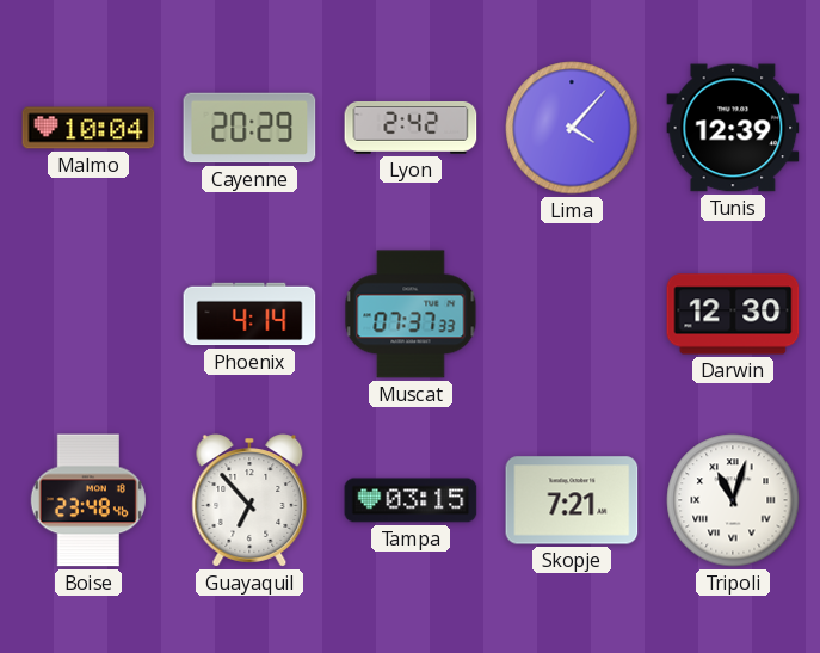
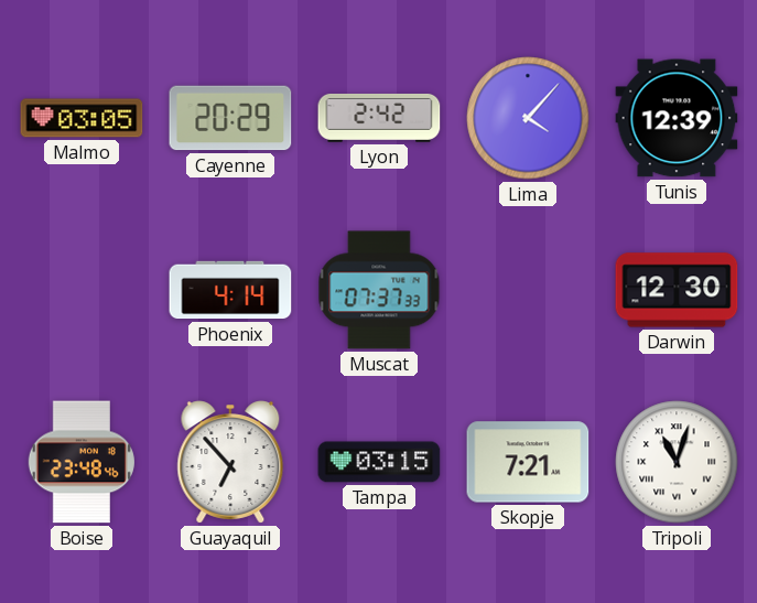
Malmo: 10:04 -> 03:05
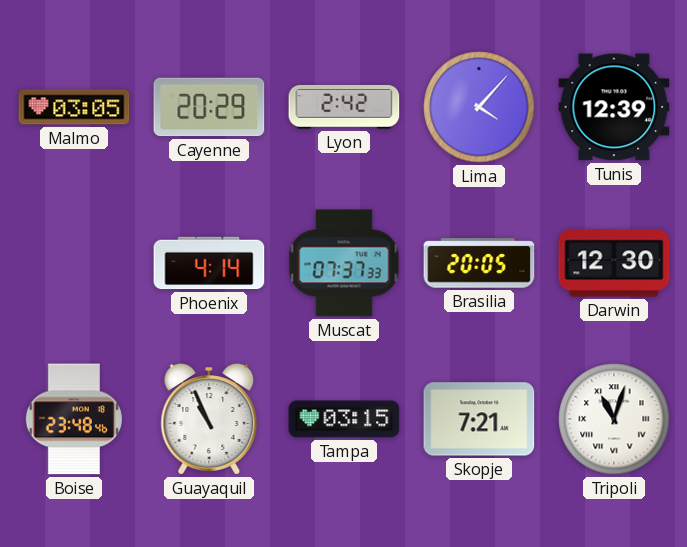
Brasilia: none -> 20:05
Guayaquil: 6:53 -> 10:56
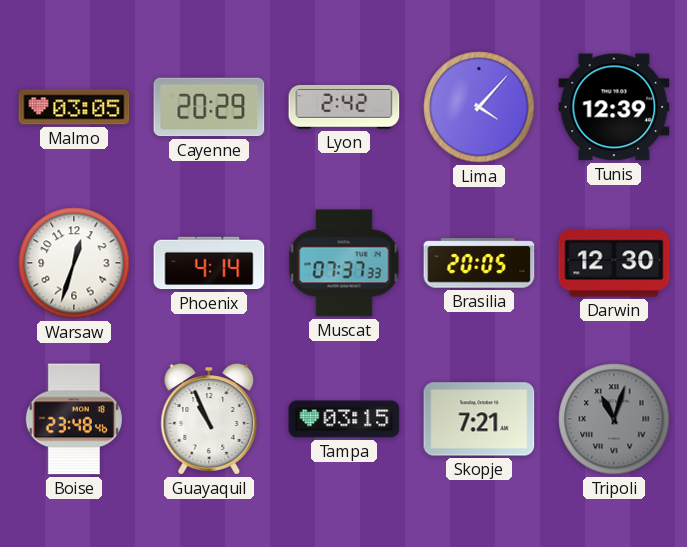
Warsaw: none -> 12:33
Tripoli dial: white -> grey
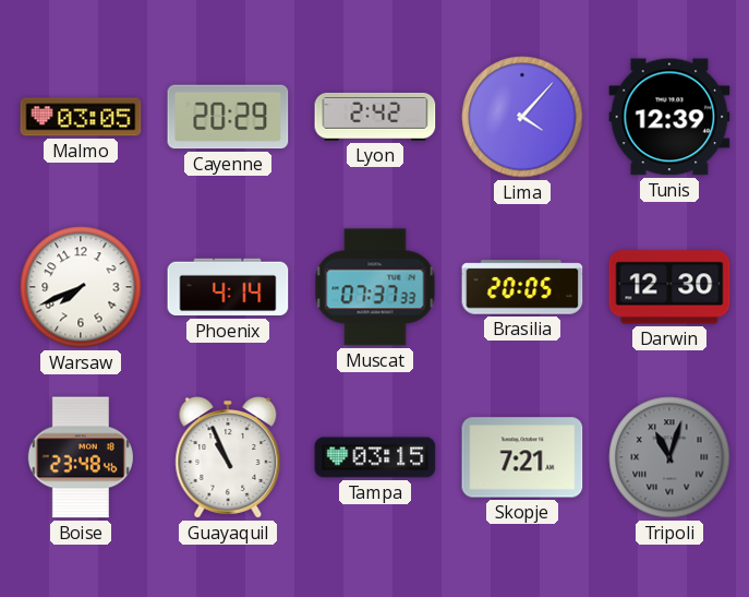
Warsaw: 12:33 -> 7:41
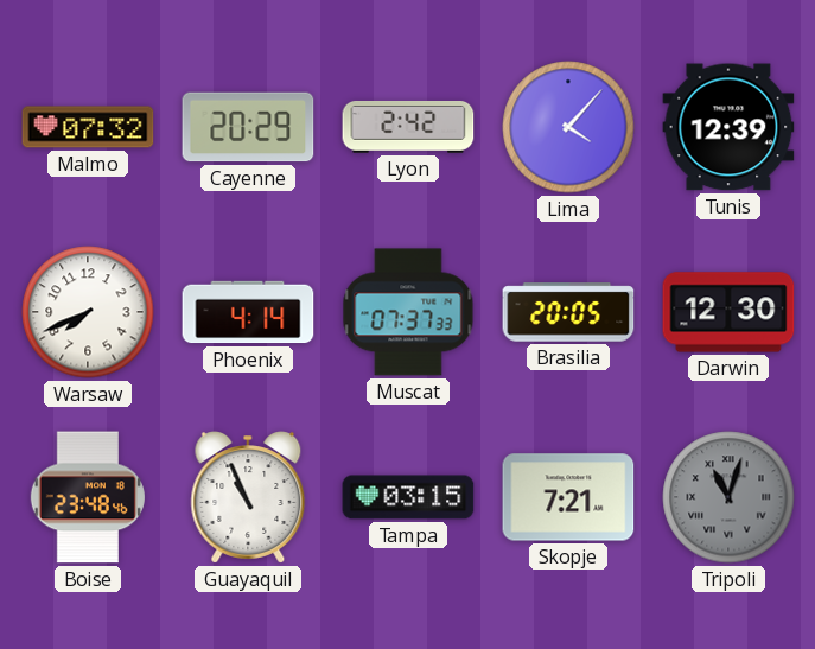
Malmo: 03:05 -> 07:32
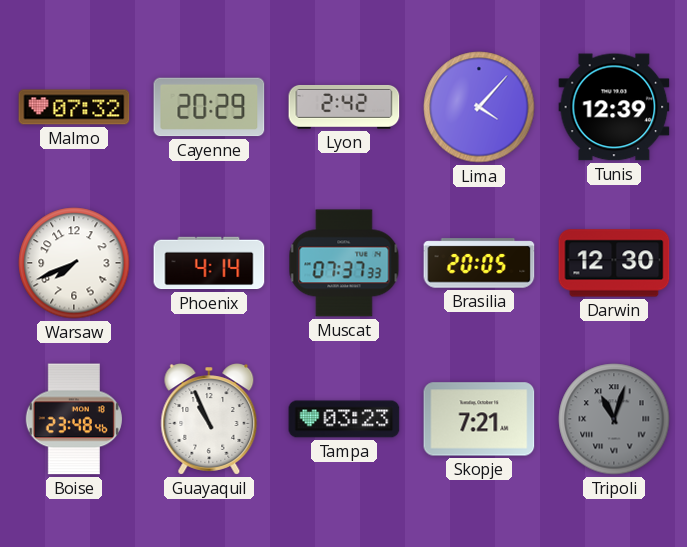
Tampa: 03:15 -> 03:23
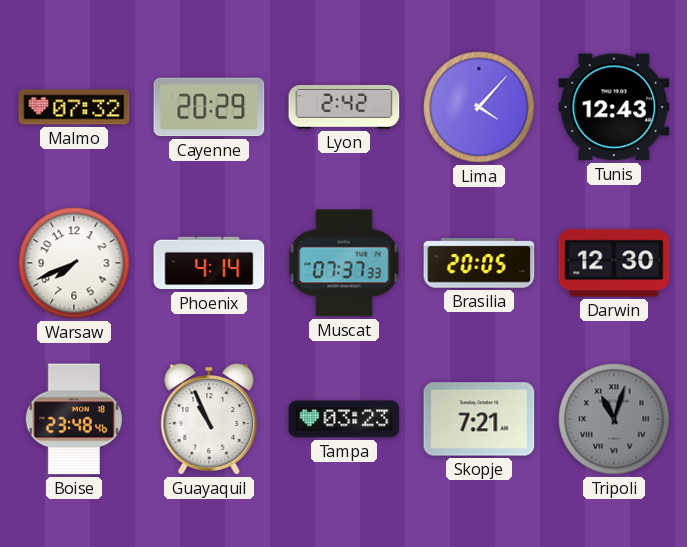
Tunis: 12:39 -> 12:43
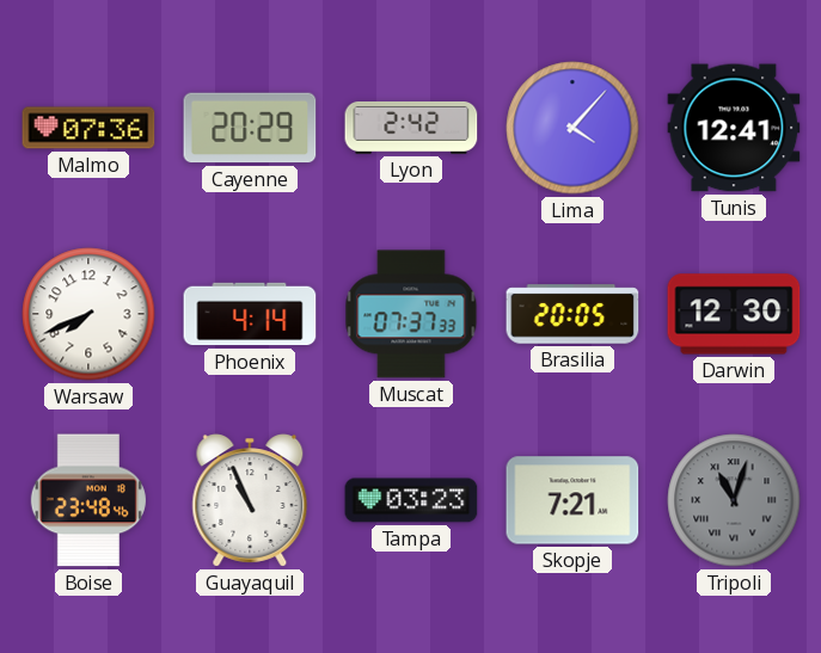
Malmo: 07:32 -> 07:36
Tunis: 12:43 -> 12:41
